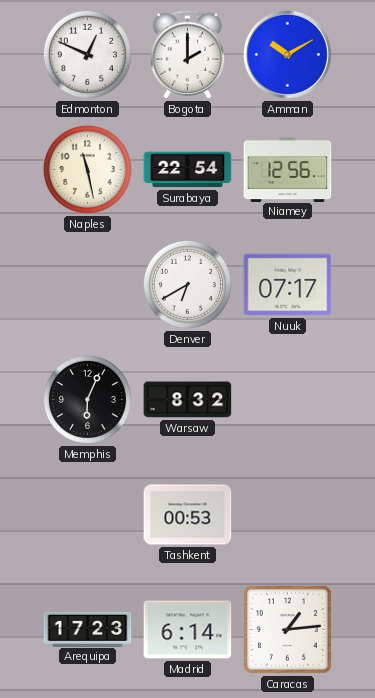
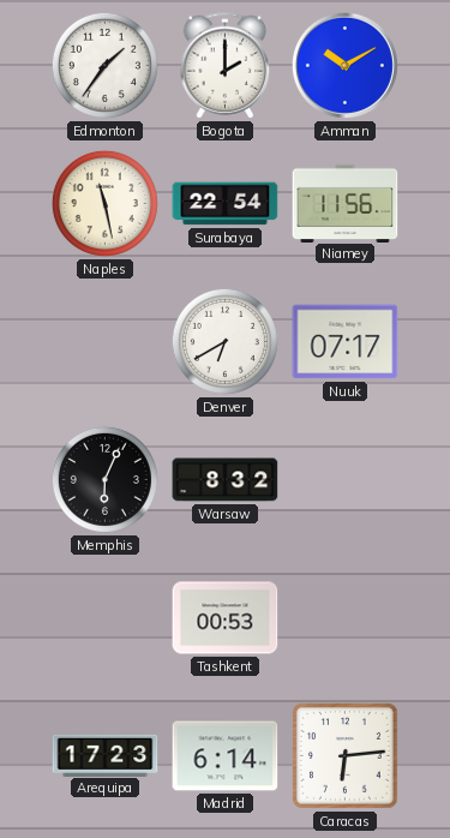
Edmonton: 12:49 -> 1:36
Niamey: 12:56 -> 11:56
Caracas: 1:14 -> 6:14
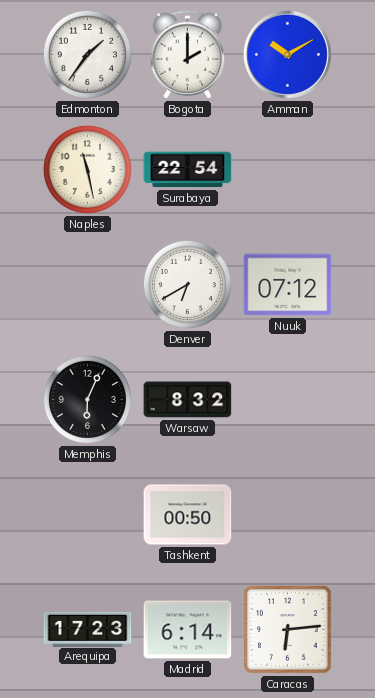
Niamey: 11:56 -> none
Nuuk: 07:17 -> 07:12
Tashkent: 00:53 -> 00:50
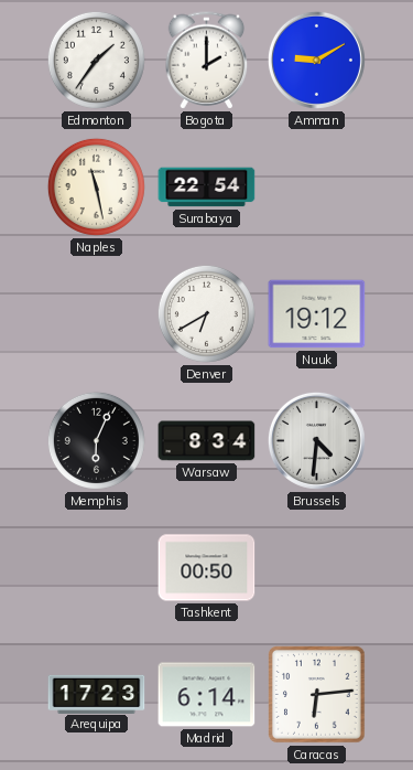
Amman: 10:10 -> 9:10
Nuuk: 07:12 -> 19:12
Warsaw: 8:32 -> 8:34
Brussels: none -> 4:31
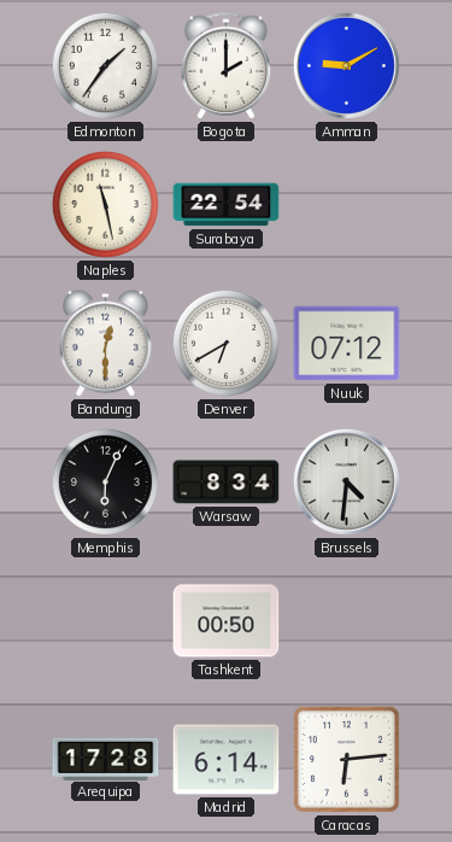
Bandung: none -> 12:30
Nuuk: 19:12 -> 07:12
Arequipa: 17:23 -> 17:28
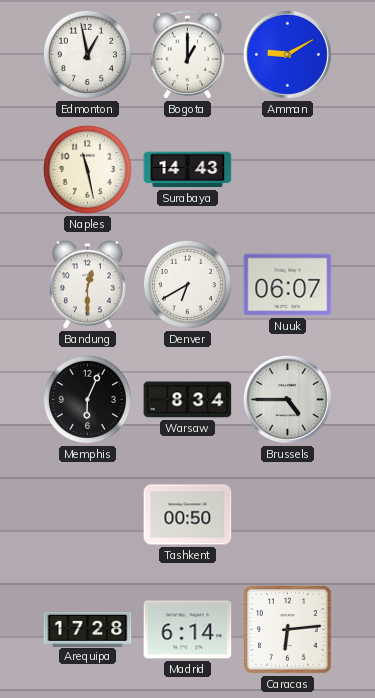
Edmonton: 1:36 -> 12:58
Bogota: 2:00 -> 1:00
Surabaya: 22:54 -> 14:43
Nuuk: 07:12 -> 06:07
Brussels: 4:31 -> 4:45
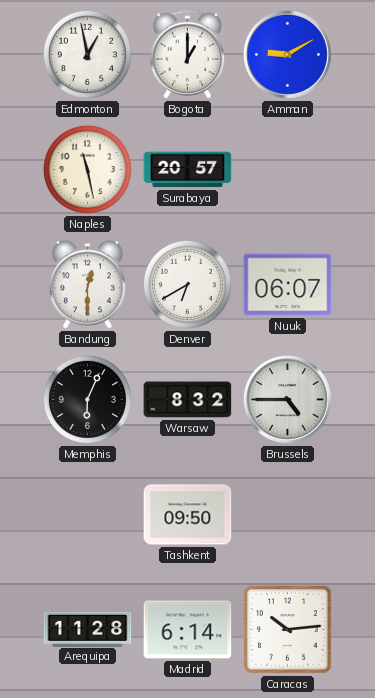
Surabaya: 14:43 -> 20:57
Warsaw: 8:34 -> 8:32
Tashkent: 00:50 -> 09:50
Arequipa: 17:28 -> 11:28
Caracas: 6:14 -> 10:14
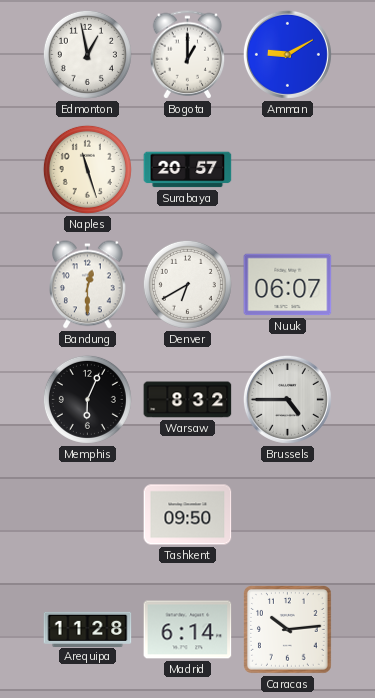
Naples: 11:28 -> 11:27
